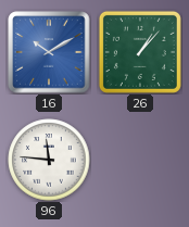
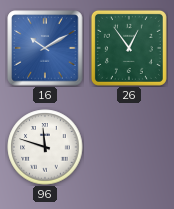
26: 1:07 -> 12:54
96: 11:46 -> 11:48
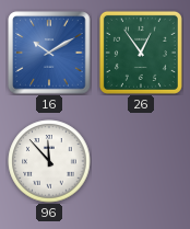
96: 11:48 -> 11:53
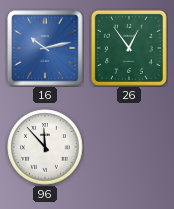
16: 10:10 -> 10:13
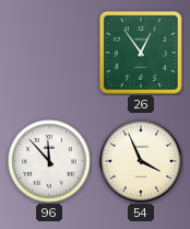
16: 10:13 -> none
54: none -> 3:56
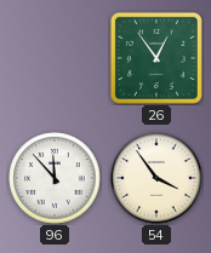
54: 3:56 -> 3:54
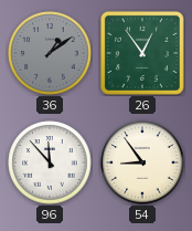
36: none -> 1:09
54: 3:54 -> 8:54
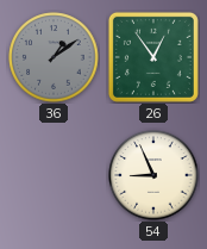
96: 11:53 -> none
54: 8:54 -> 8:56
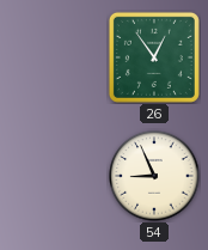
36: 1:09 -> none
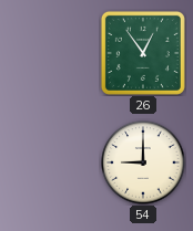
54: 8:56 -> 9:00
